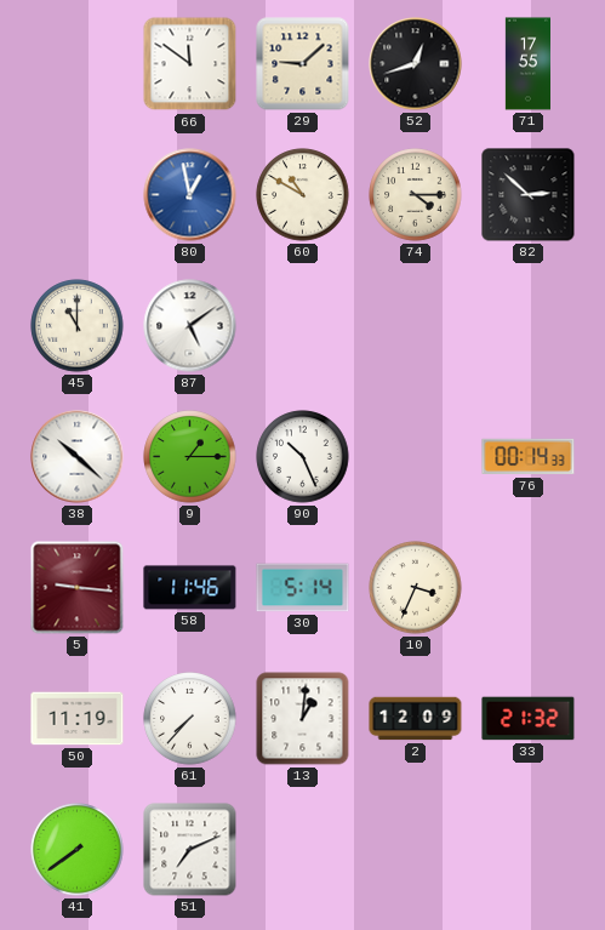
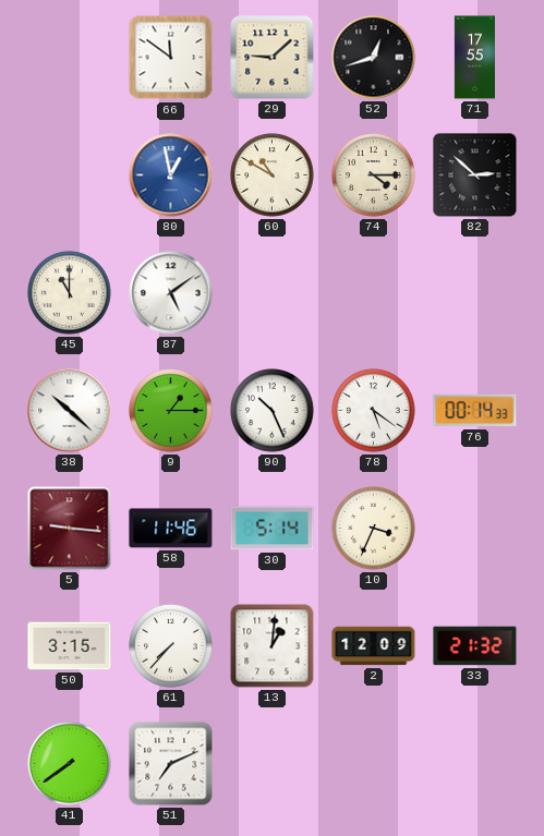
78: none -> 5:21
50: 11:19 -> 3:15
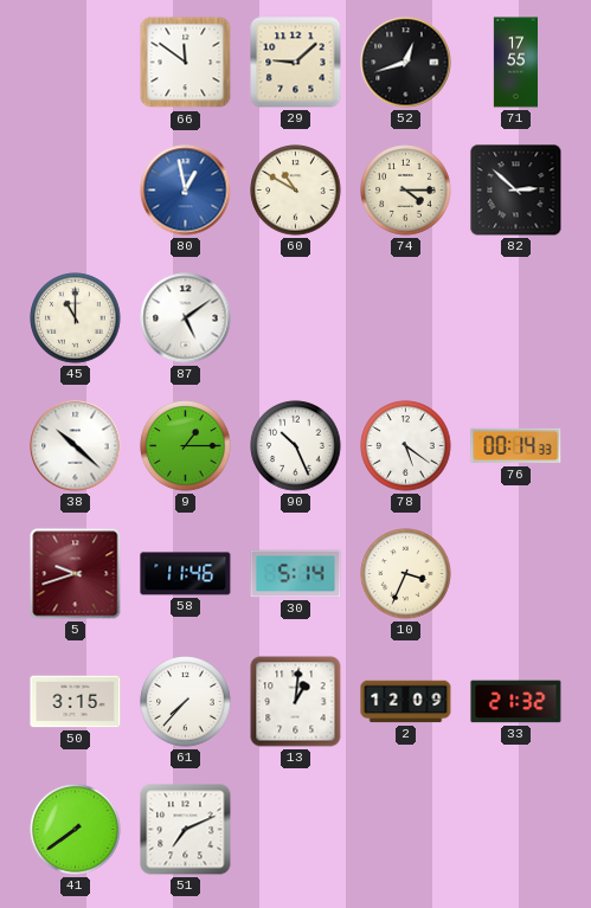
5: 9:16 -> 9:42
